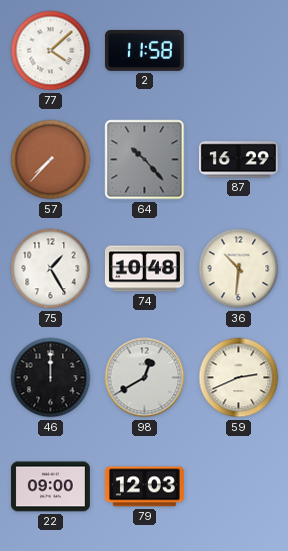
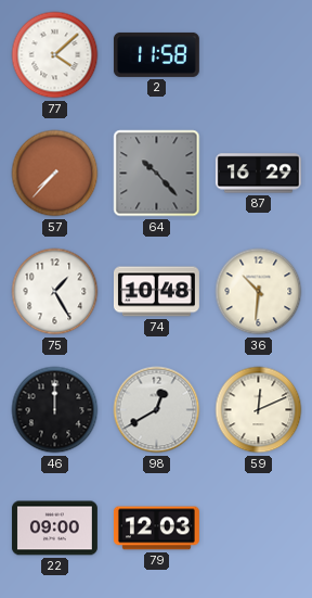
59: 2:41 -> 12:11
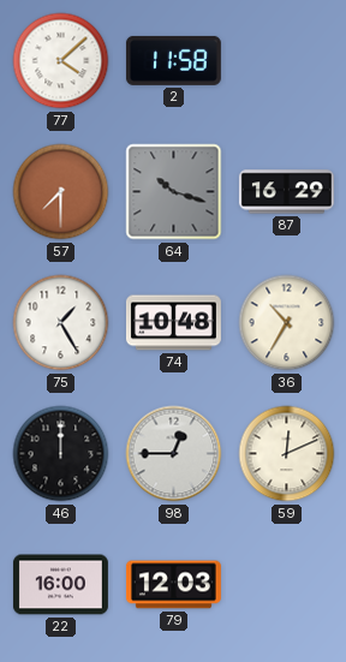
57: 7:37 -> 7:30
64: 10:23 -> 10:18
36: 10:31 -> 10:35
98: 12:40 -> 12:45
22: 09:00 -> 16:00
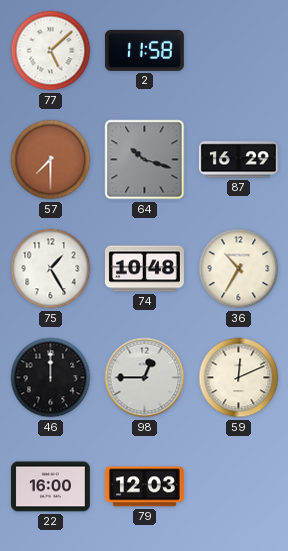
77: 4:08 -> 5:08
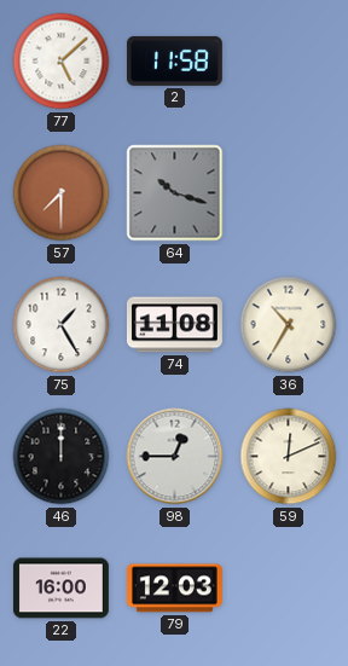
87: 16:29 -> none
74: 10:48 -> 11:08
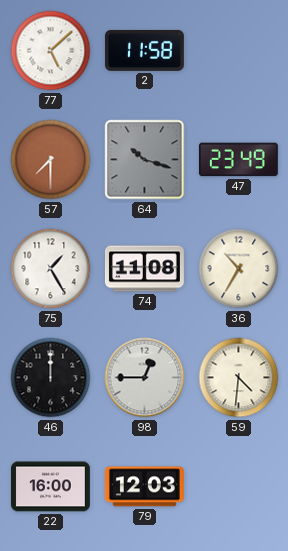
47: none -> 23:49
59: 12:11 -> 4:31
